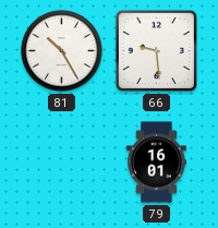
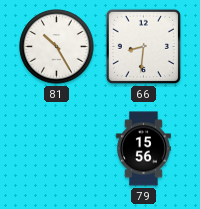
66: 9:29 -> 8:31
79: 16:01 -> 15:56
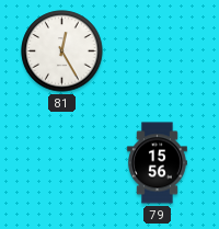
81: 10:25 -> 12:25
66: 8:31 -> none
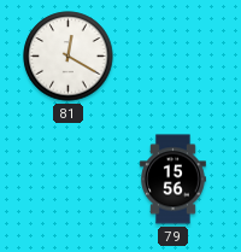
81: 12:25 -> 12:20
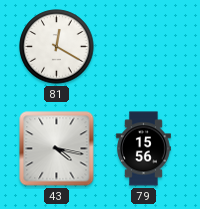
43: none -> 4:17
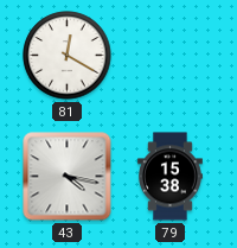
79: 15:56 -> 15:38
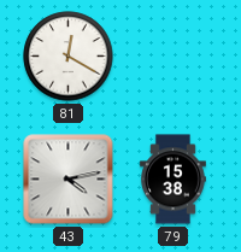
43: 4:17 -> 4:13
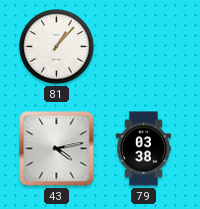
81: 12:20 -> 1:07
79: 15:38 -> 03:38
